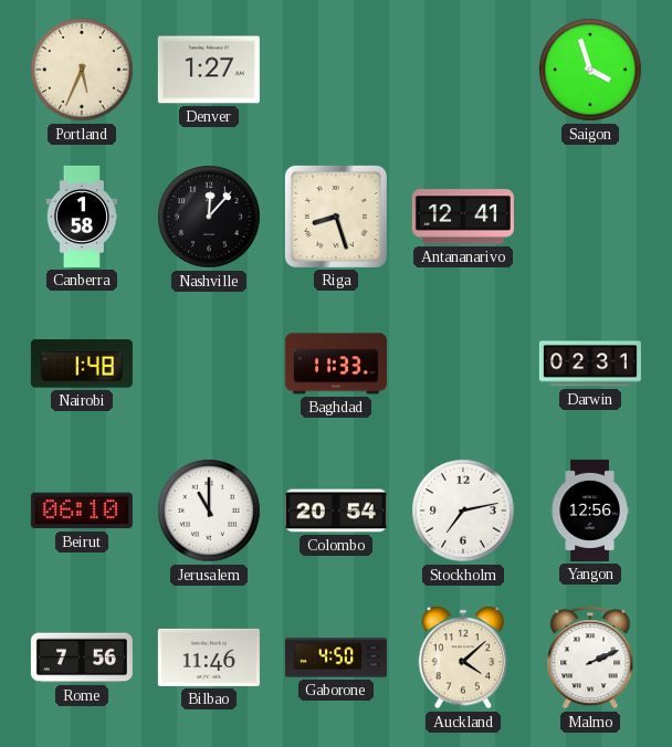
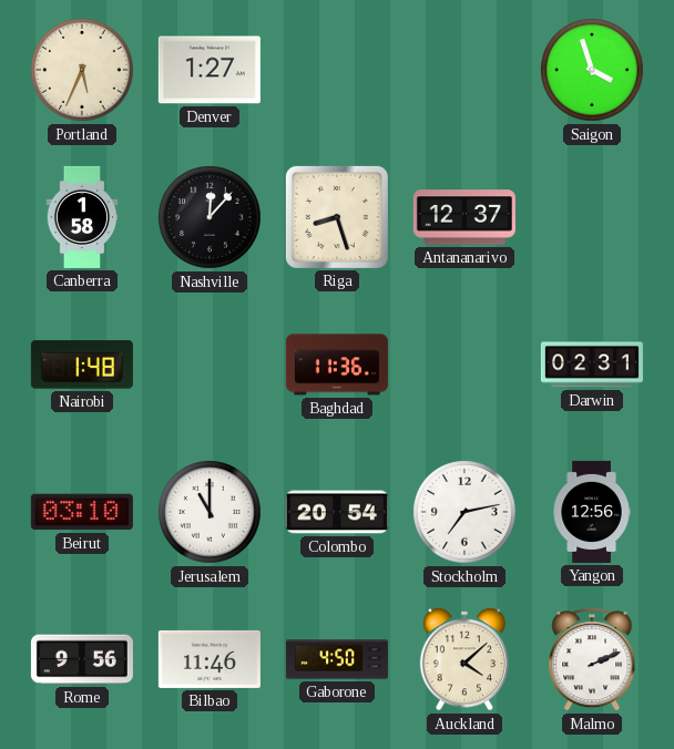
Antananarivo: 12:41 -> 12:37
Baghdad: 11:33 -> 11:36
Beirut: 06:10 -> 03:10
Rome: 7:56 -> 9:56
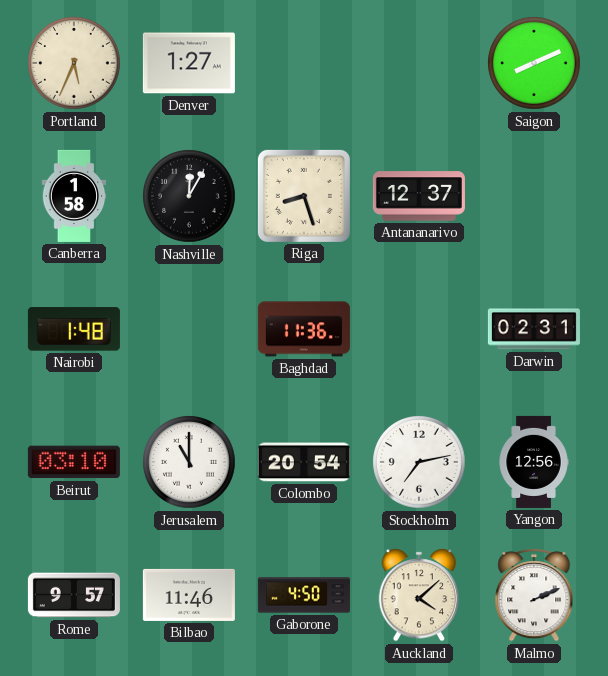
Saigon: 3:57 -> 8:11
Nashville: 12:07 -> 12:05
Rome: 9:56 -> 9:57
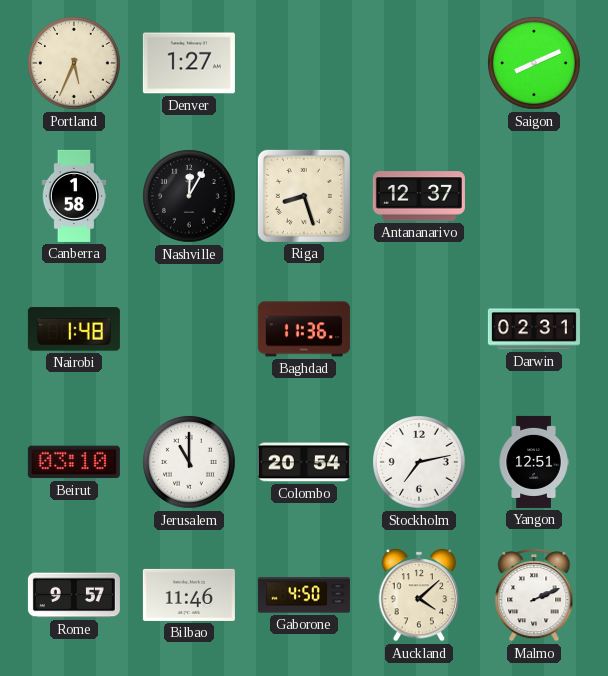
Yangon: 12:56 -> 12:51
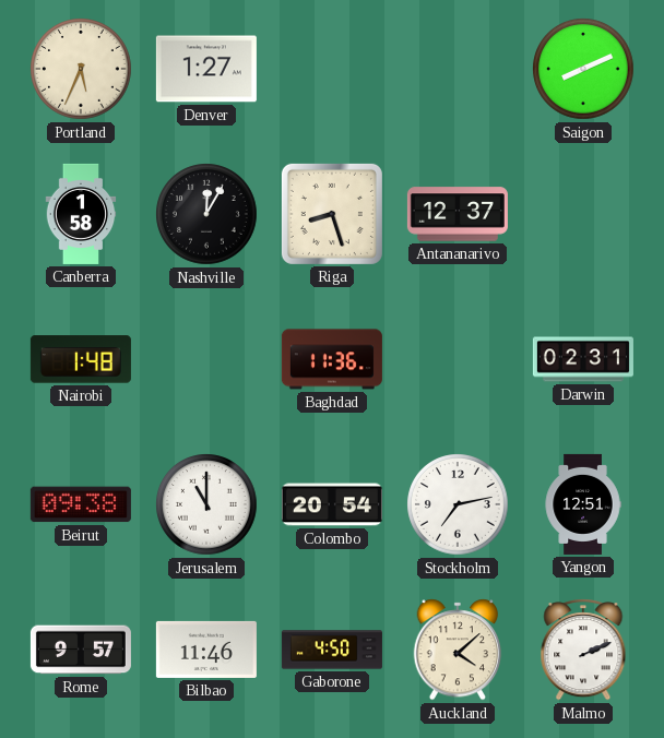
Beirut: 03:10 -> 09:38
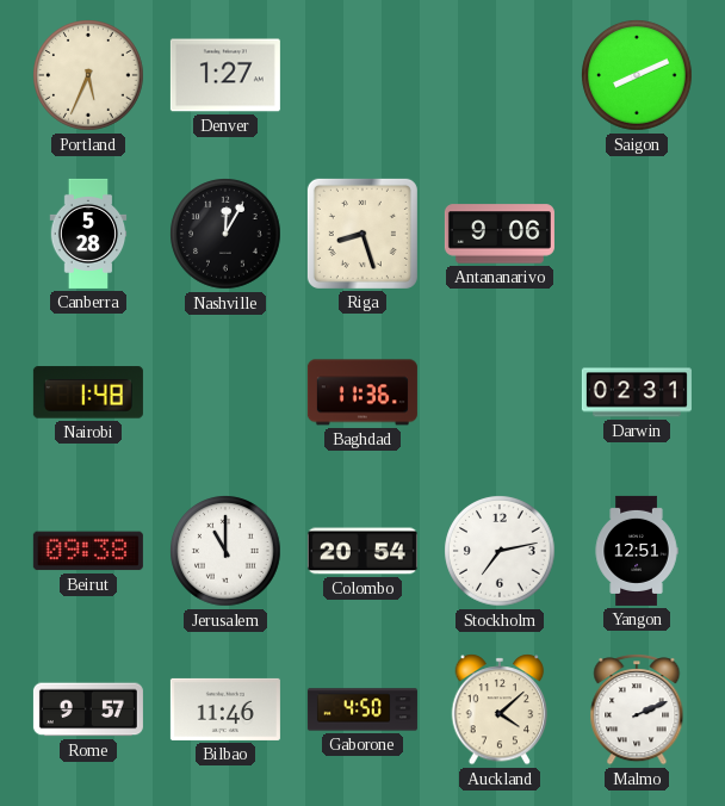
Canberra: 1:58 -> 5:28
Antananarivo: 12:37 -> 9:06
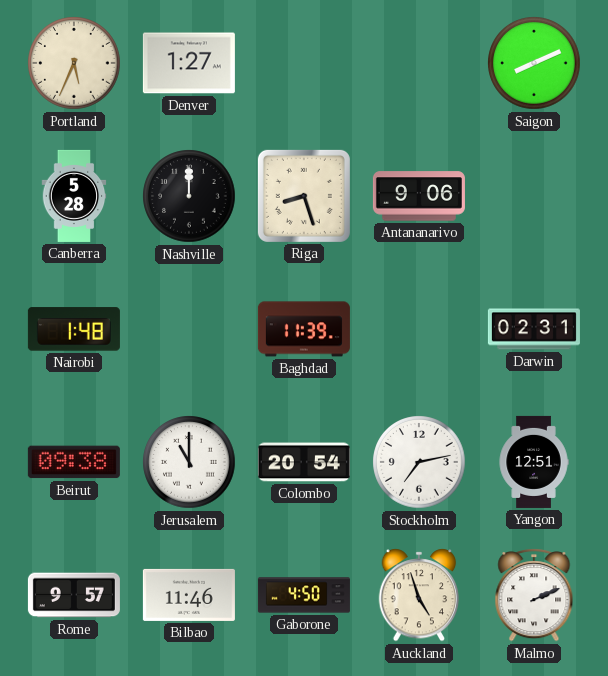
Nashville: 12:05 -> 12:00
Baghdad: 11:36 -> 11:39
Auckland: 4:08 -> 4:57
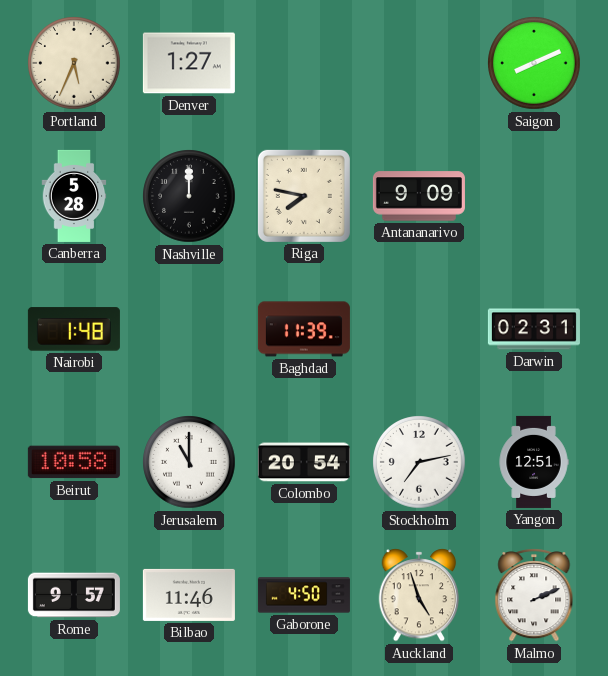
Riga: 8:27 -> 7:47
Antananarivo: 9:06 -> 9:09
Beirut: 09:38 -> 10:58
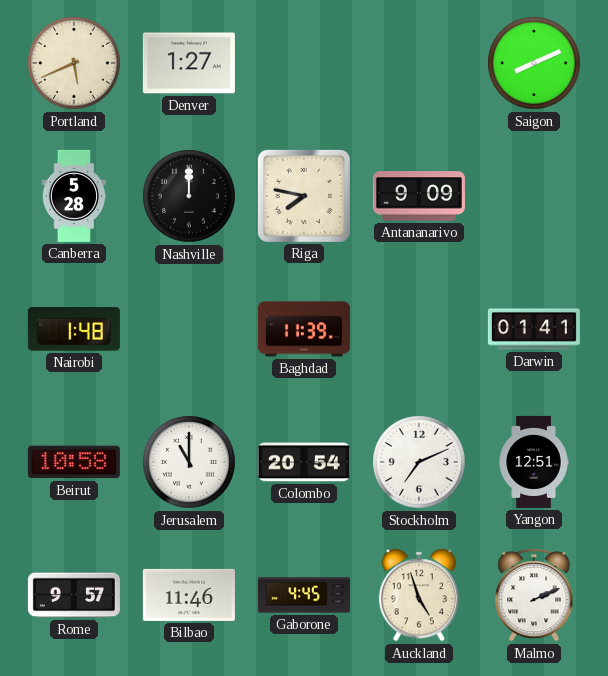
Portland: 5:34 -> 5:41
Darwin: 02:31 -> 01:41
Stockholm: 7:13 -> 7:11
Gaborone: 4:50 -> 4:45
